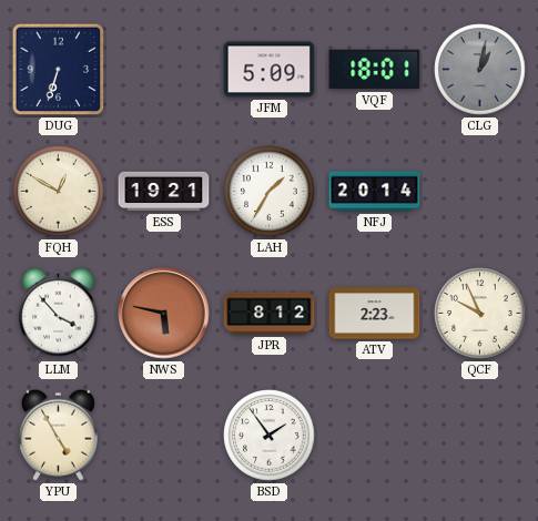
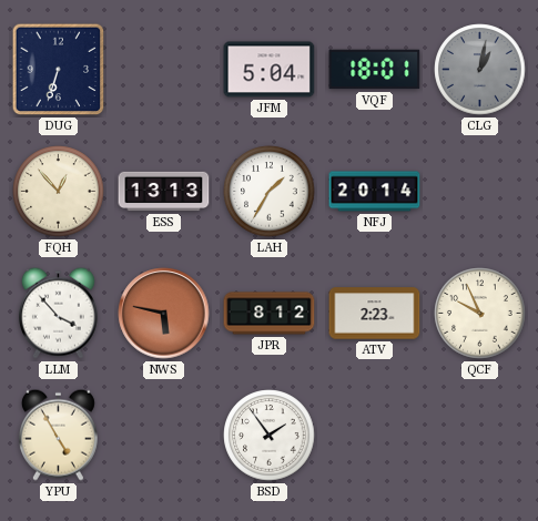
JFM: 5:09 -> 5:04
FQH: 12:50 -> 12:53
ESS: 19:21 -> 13:13
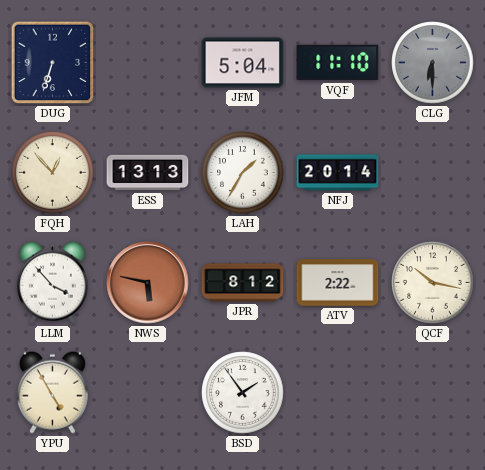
VQF: 18:01 -> 11:10
CLG: 1:02 -> 6:30
ATV: 2:23 -> 2:22
QCF: 9:56 -> 10:17
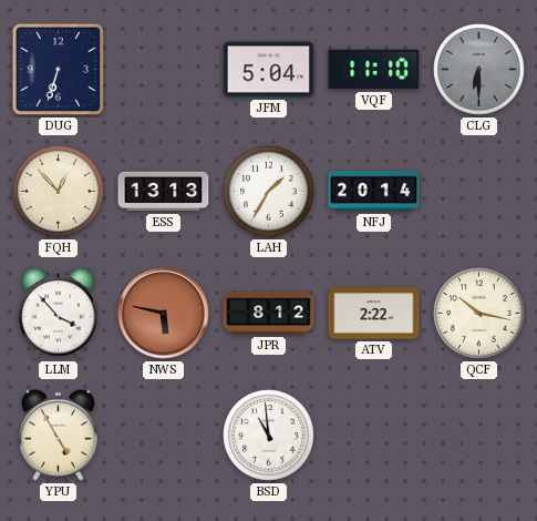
BSD: 1:54 -> 10:59
